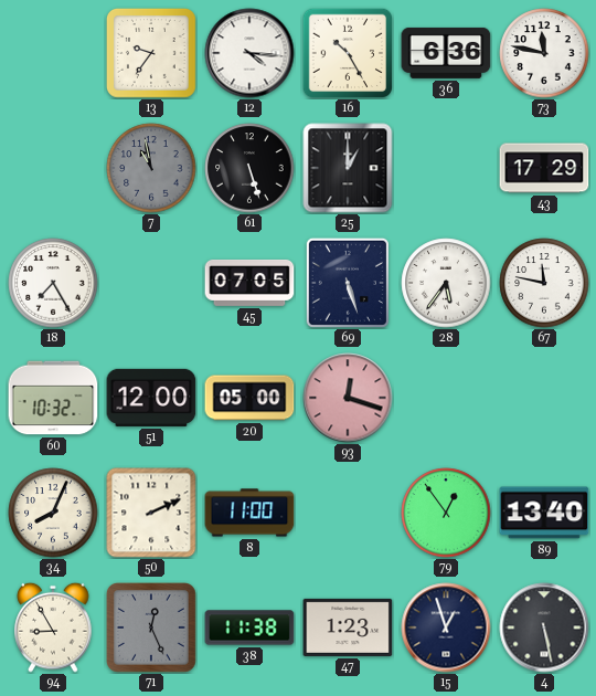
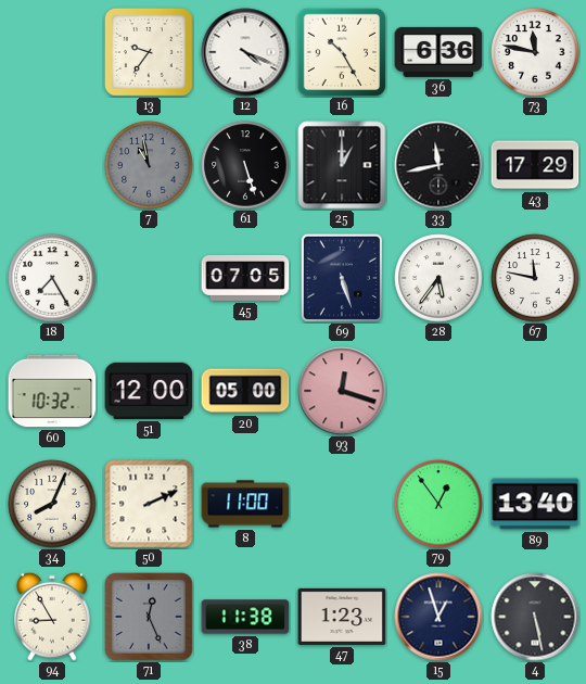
12: 4:16 -> 4:19
33: none -> 11:43
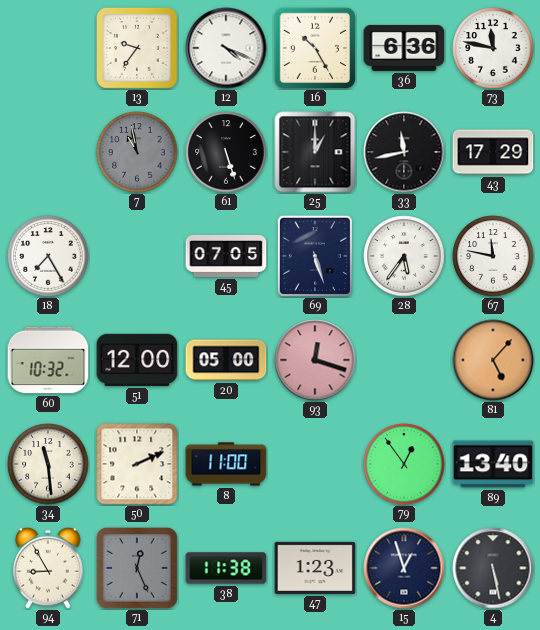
81: none -> 5:07
34: 8:04 -> 11:29
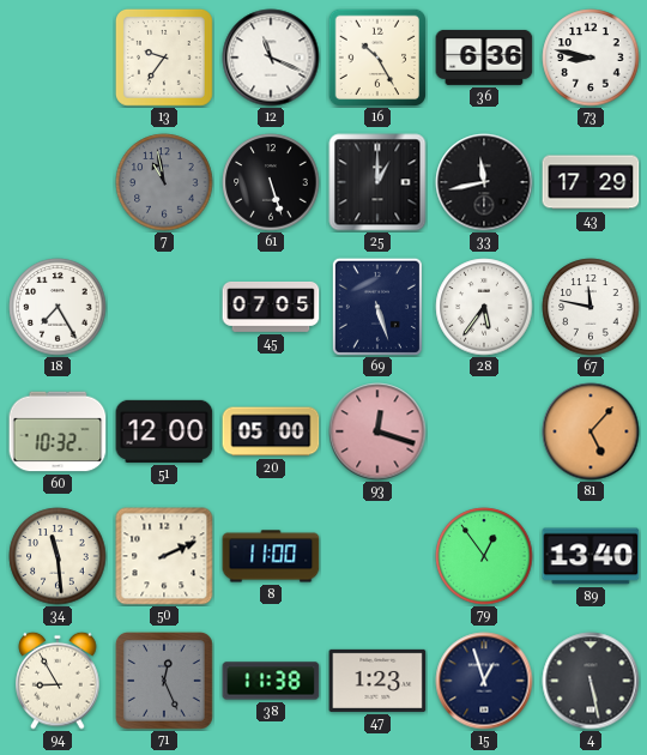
12: 4:19 -> 11:19
73: 11:47 -> 8:47
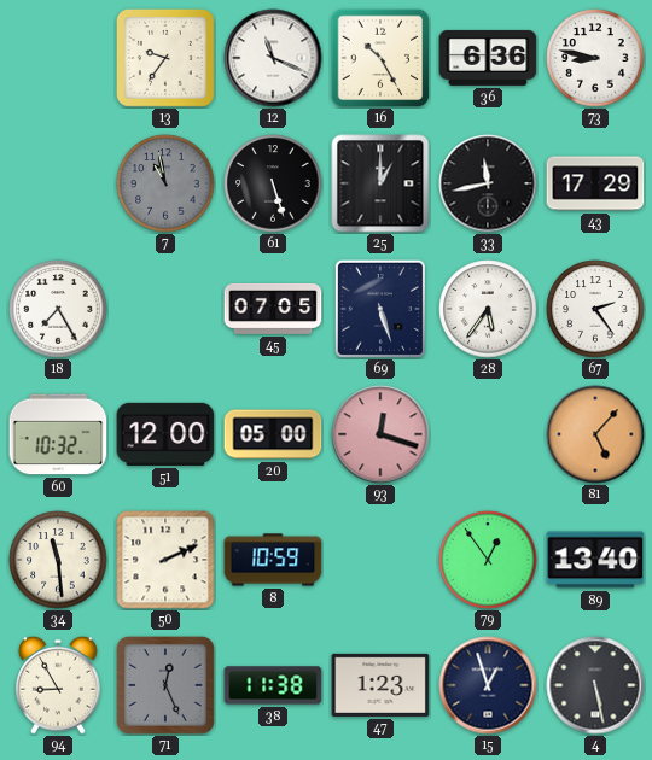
67: 11:47 -> 2:24
8: 11:00 -> 10:59
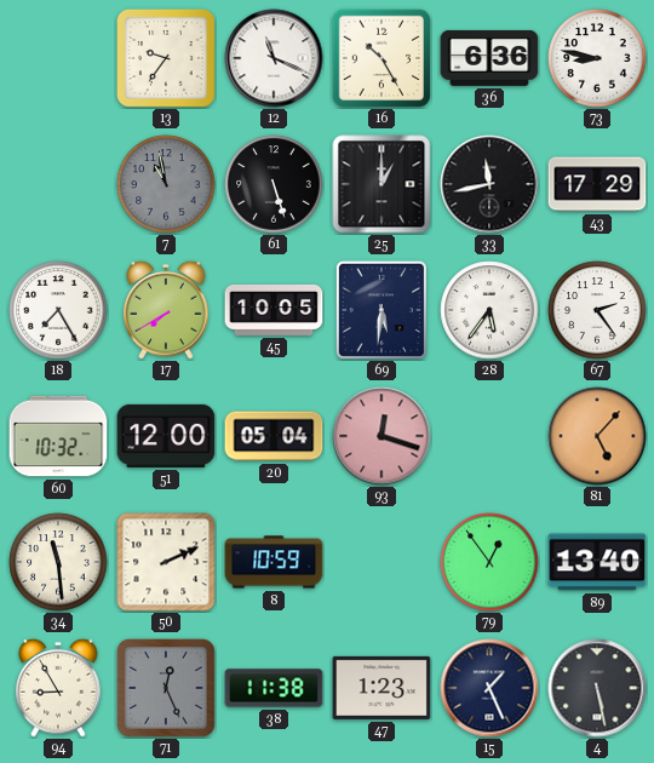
17: none -> 7:40
45: 07:05 -> 10:05
69: 5:27 -> 5:31
20: 05:00 -> 05:04
15: 12:57 -> 1:26
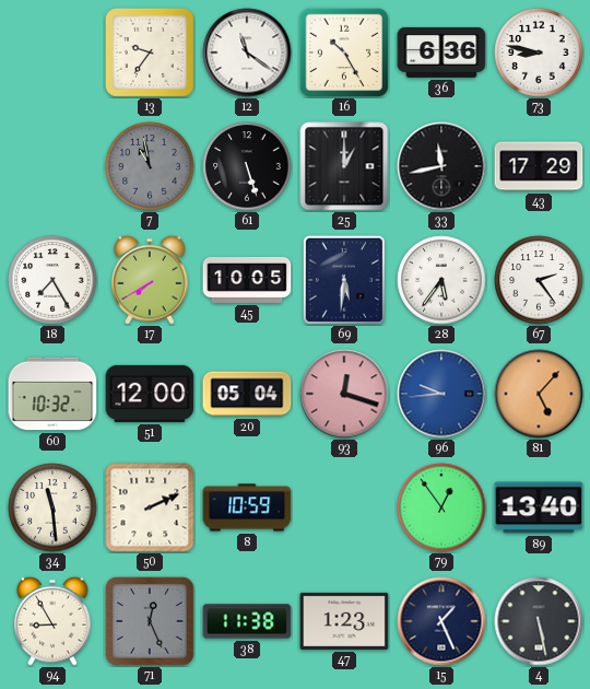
12: 11:19 -> 11:21
96: none -> 9:44
